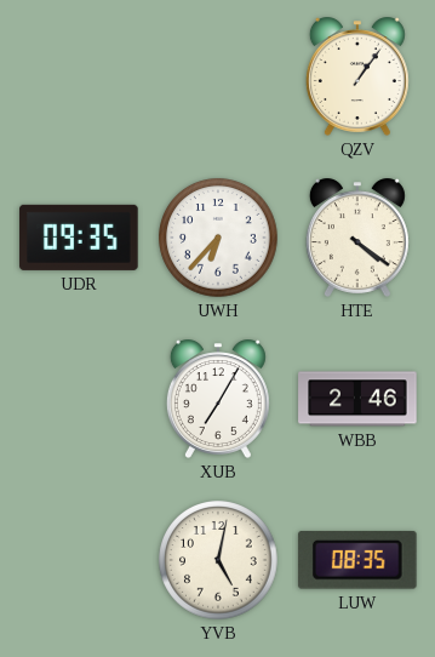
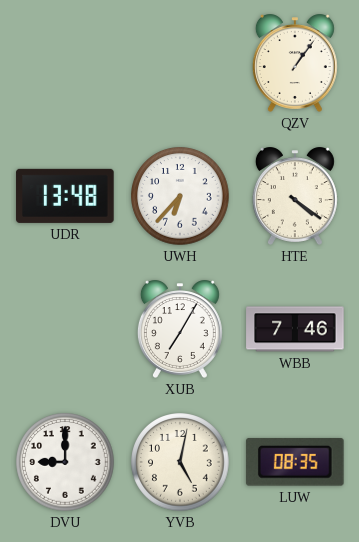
UDR: 09:35 -> 13:48
WBB: 2:46 -> 7:46
DVU: none -> 9:00
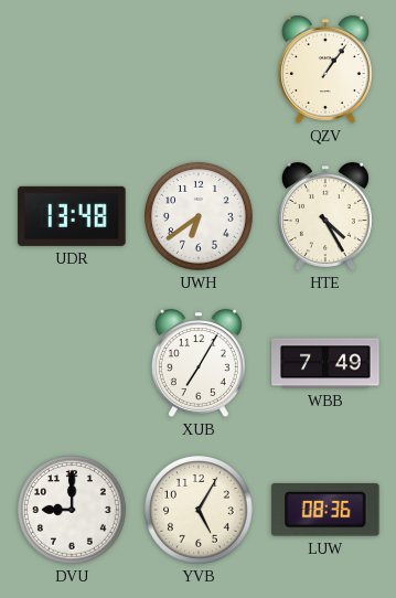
UWH: 6:37 -> 6:39
HTE: 4:21 -> 4:25
WBB: 7:46 -> 7:49
YVB: 5:02 -> 5:05
LUW: 08:35 -> 08:36
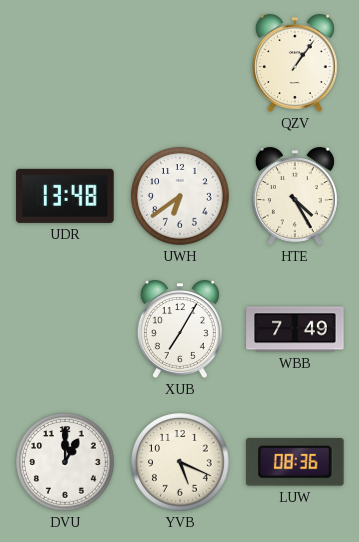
DVU: 9:00 -> 1:00
YVB: 5:05 -> 5:19
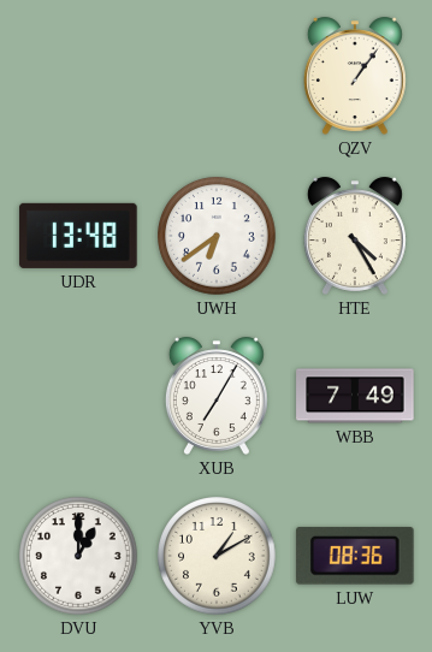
YVB: 5:19 -> 1:10
